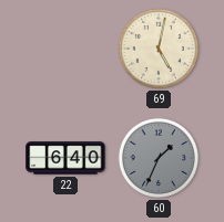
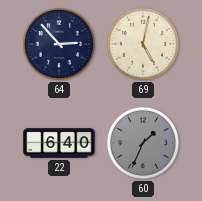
64: none -> 2:53
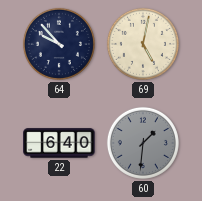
64: 2:53 -> 9:53
60: 1:34 -> 1:31
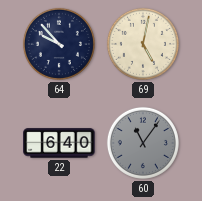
60: 1:31 -> 11:06
